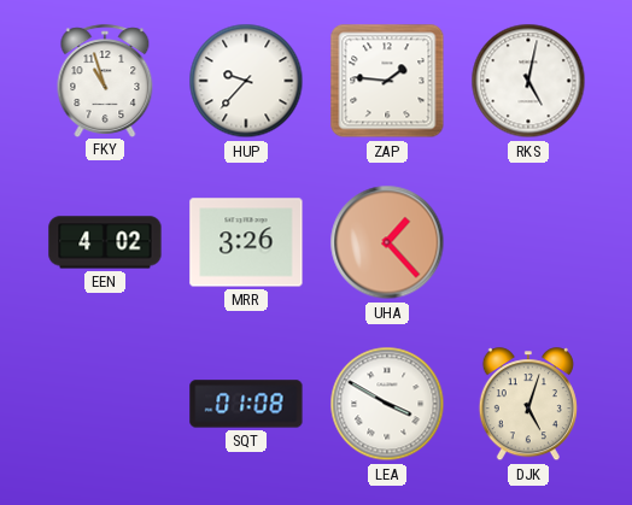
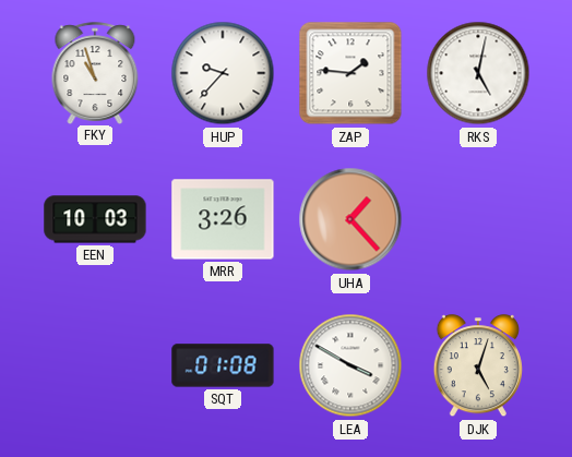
EEN: 4:02 -> 10:03
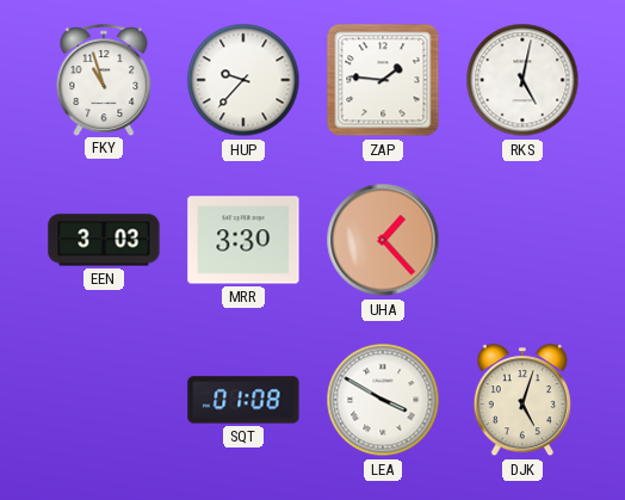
EEN: 10:03 -> 3:03
MRR: 3:26 -> 3:30
